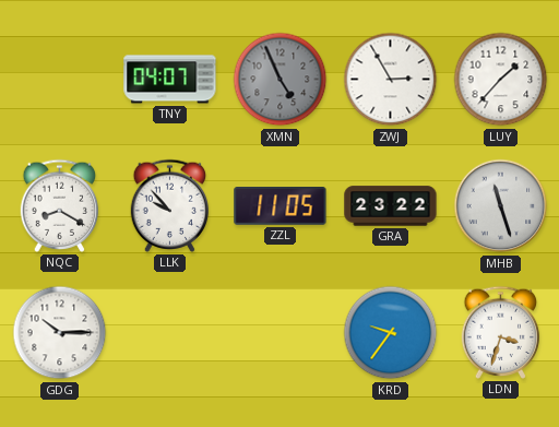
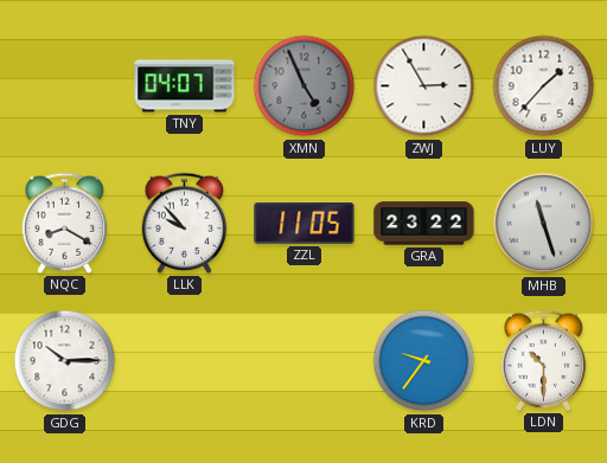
LDN: 3:33 -> 10:30
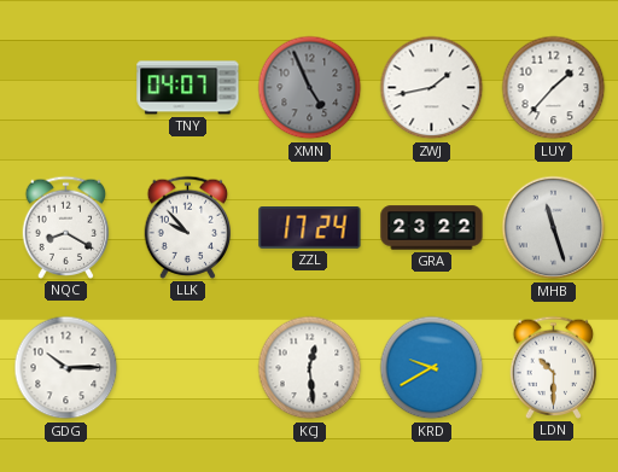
ZWJ: 2:55 -> 1:43
ZZL: 11:05 -> 17:24
KCJ: none -> 12:29
KRD: 9:36 -> 9:40
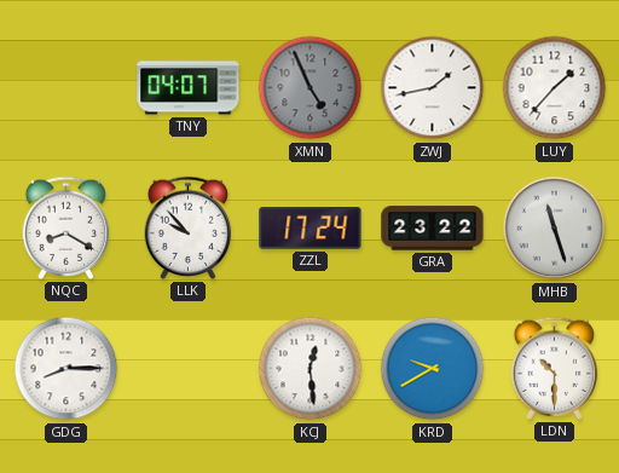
GDG: 10:15 -> 8:15
